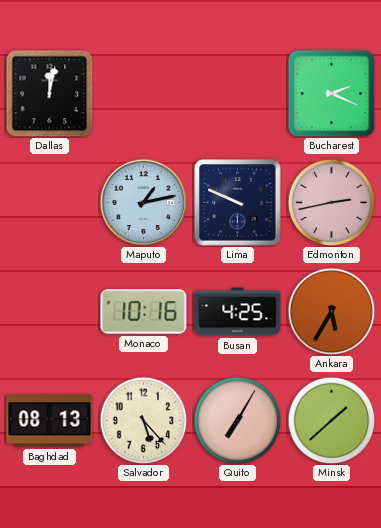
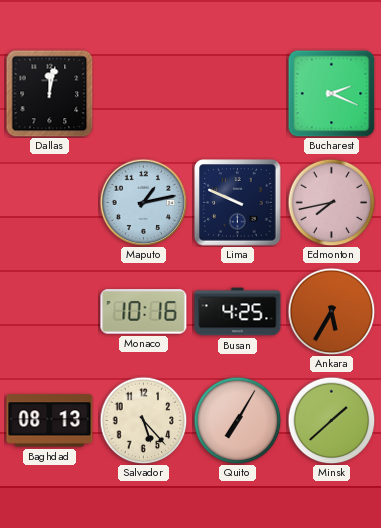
Edmonton: 2:43 -> 7:43
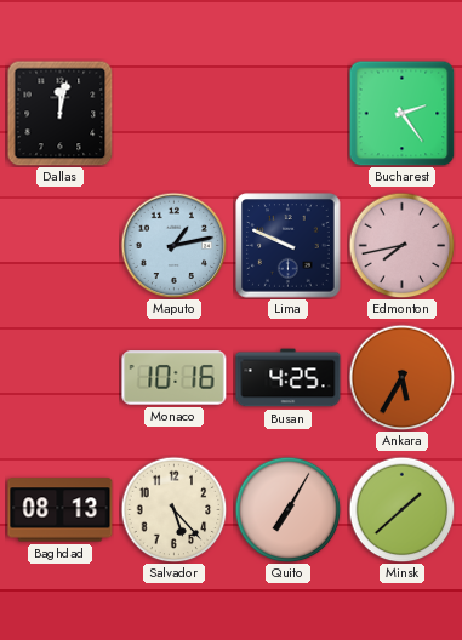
Bucharest: 2:19 -> 2:24
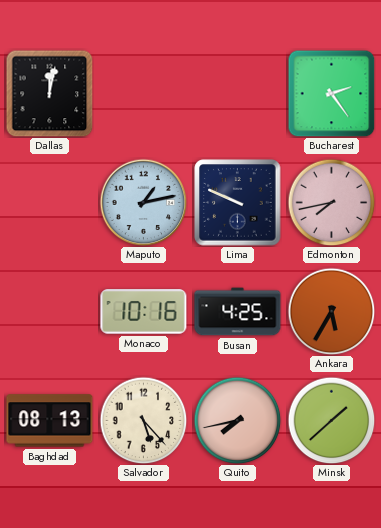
Quito: 7:05 -> 7:43
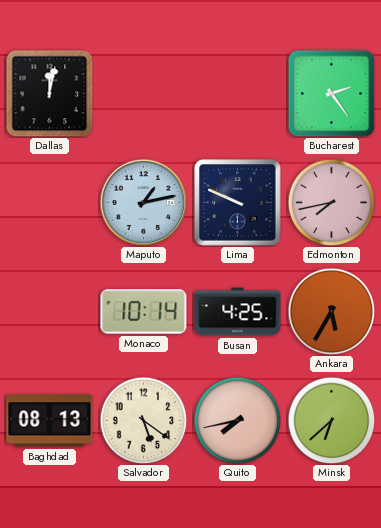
Monaco: 10:16 -> 10:14
Salvador: 5:23 -> 5:21
Minsk: 1:38 -> 6:38
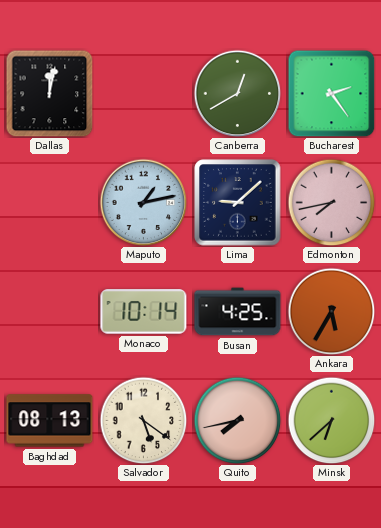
Canberra: none -> 12:40
Lima: 9:49 -> 9:08
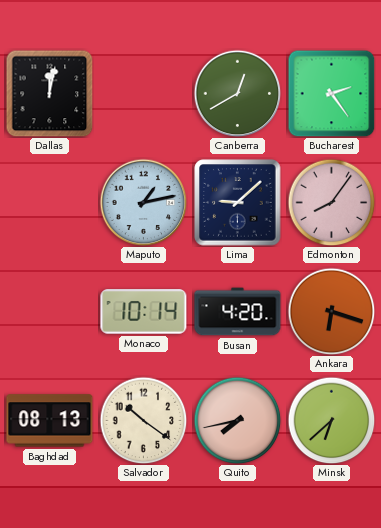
Edmonton: 7:43 -> 8:06
Busan: 4:25 -> 4:20
Ankara: 5:35 -> 6:18
Salvador: 5:21 -> 10:21
